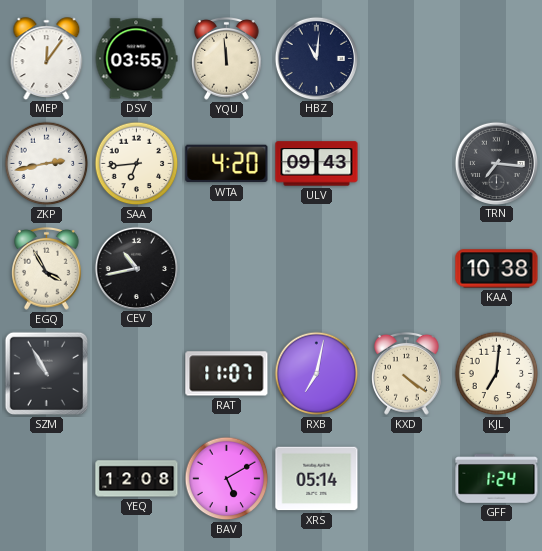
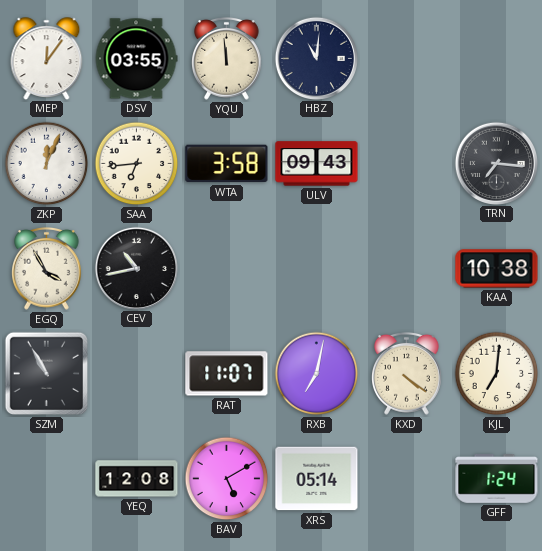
ZKP: 2:43 -> 12:04
WTA: 4:20 -> 3:58
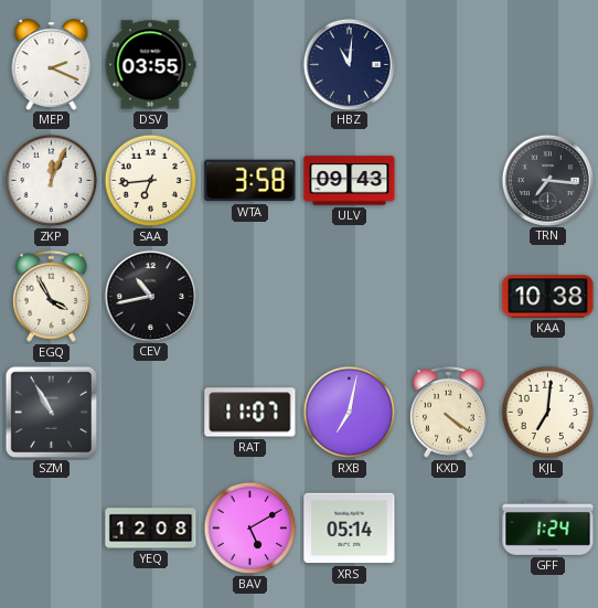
MEP: 12:06 -> 2:19
YQU: 11:59 -> none
